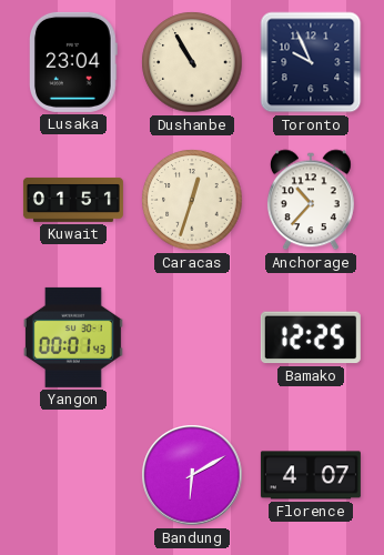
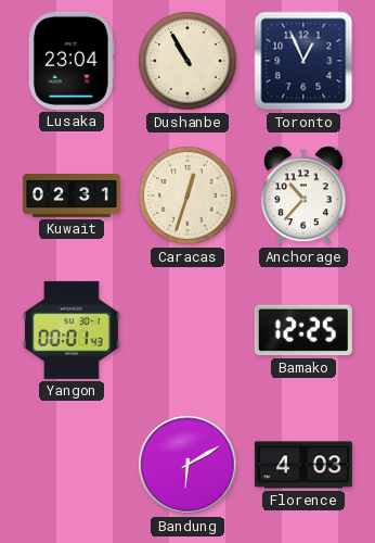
Toronto: 9:56 -> 12:56
Kuwait: 01:51 -> 02:31
Florence: 4:07 -> 4:03
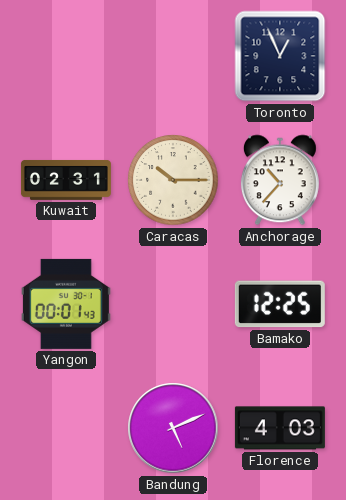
Lusaka: 23:04 -> none
Dushanbe: 10:55 -> none
Caracas: 12:33 -> 10:15
Bandung: 6:10 -> 5:11
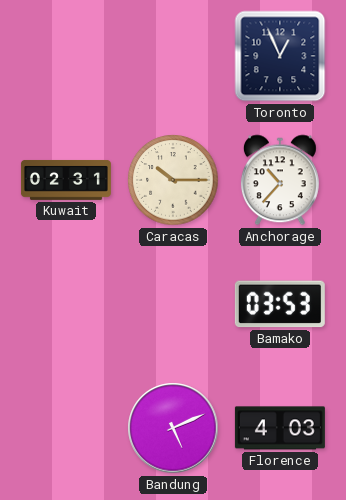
Yangon: 00:01 -> none
Bamako: 12:25 -> 03:53
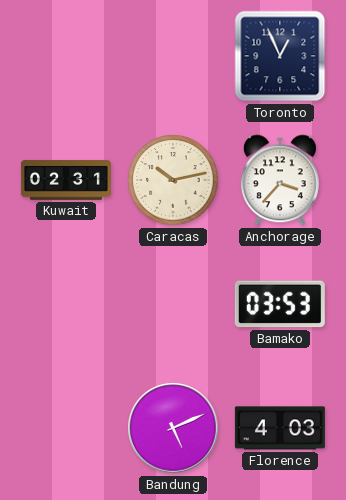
Caracas: 10:15 -> 10:13
Anchorage: 10:37 -> 3:37
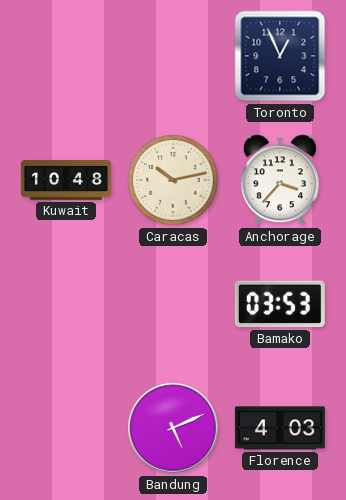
Kuwait: 02:31 -> 10:48
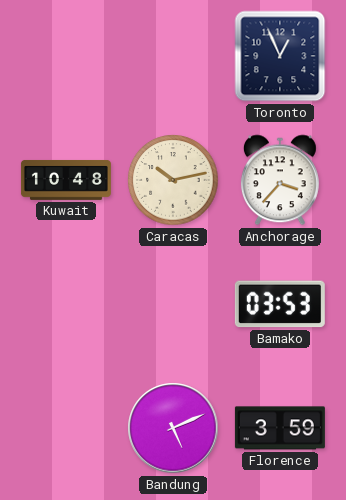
Florence: 4:03 -> 3:59
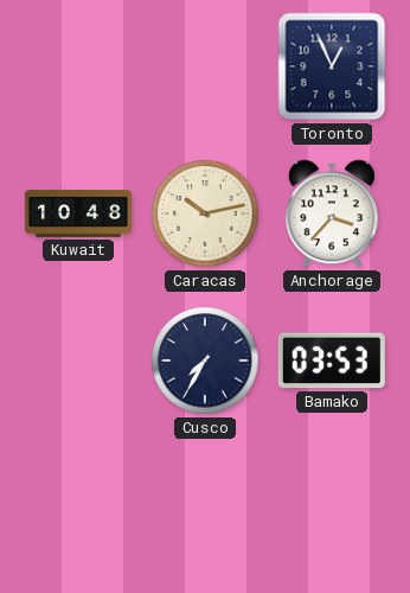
Cusco: none -> 7:35
Bandung: 5:11 -> none
Florence: 3:59 -> none
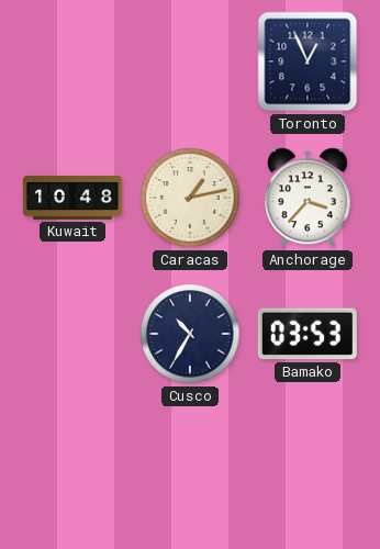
Caracas: 10:13 -> 1:13
Cusco: 7:35 -> 10:35
